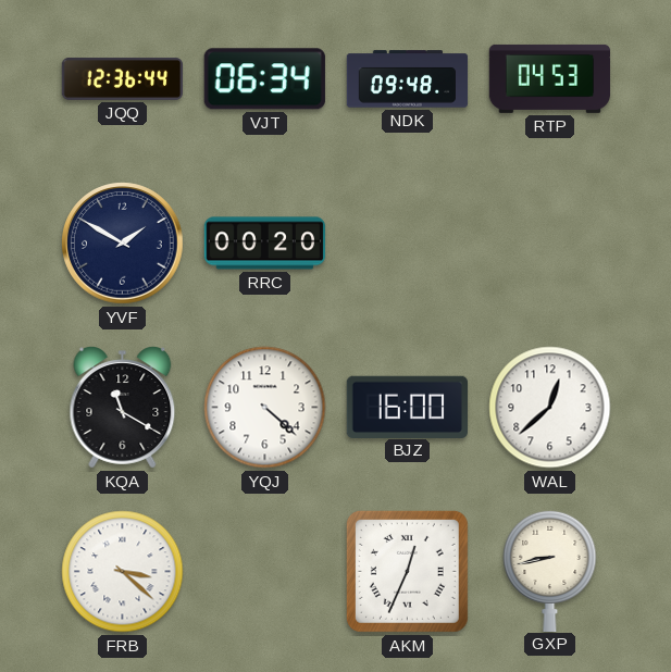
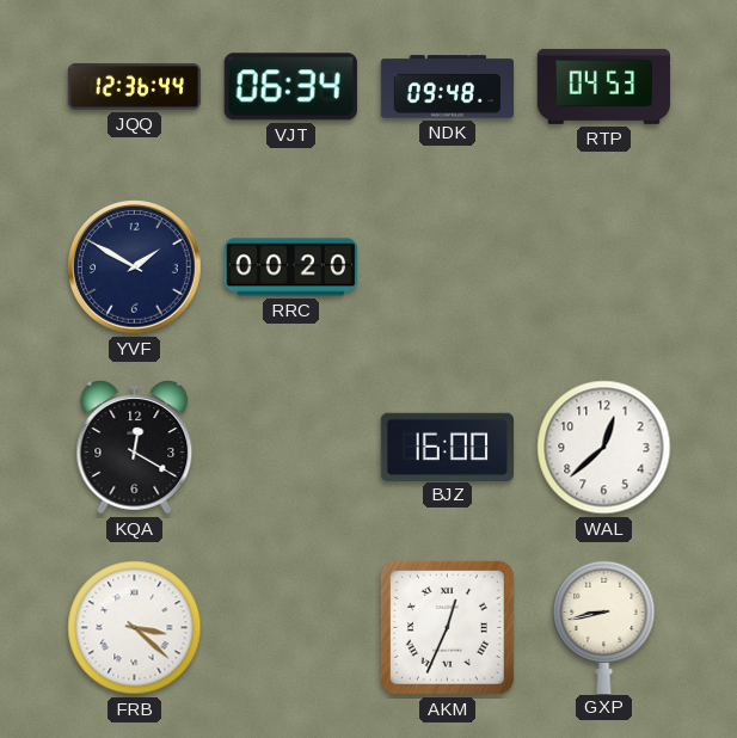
KQA: 11:20 -> 12:20
YQJ: 4:22 -> none
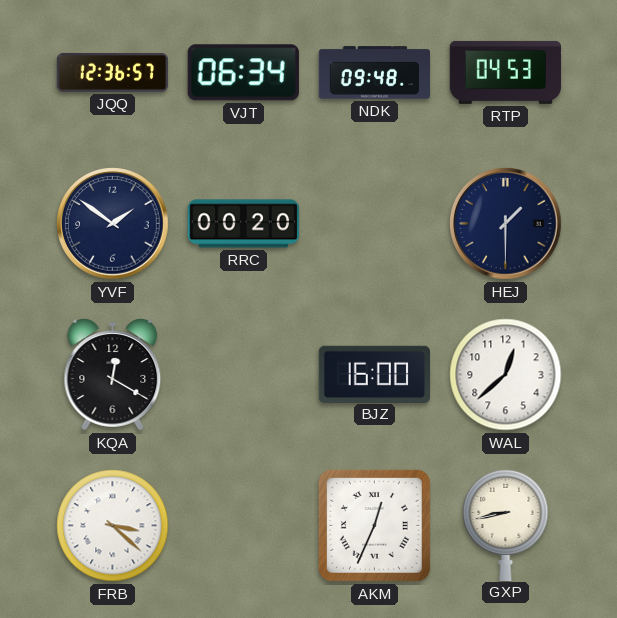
JQQ: 12:36:44 -> 12:36:57
YVF: 1:50 -> 1:51
HEJ: none -> 1:30
